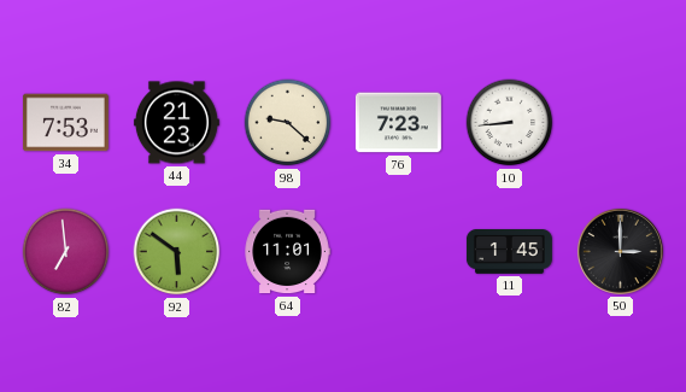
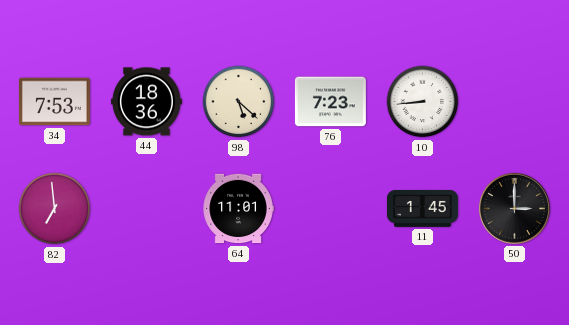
44: 21:23 -> 18:36
98: 9:22 -> 5:22
92: 5:51 -> none
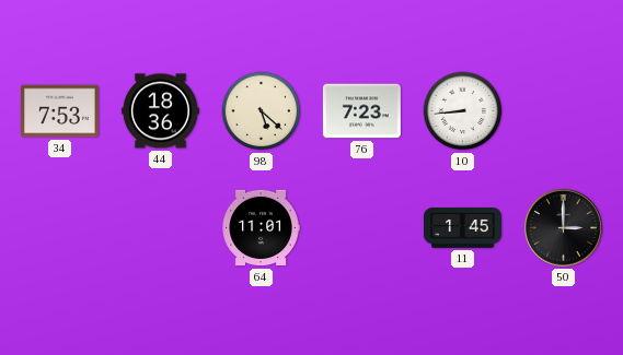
82: 6:59 -> none
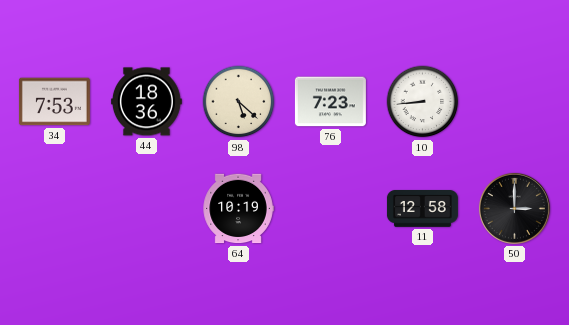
64: 11:01 -> 10:19
11: 1:45 -> 12:58
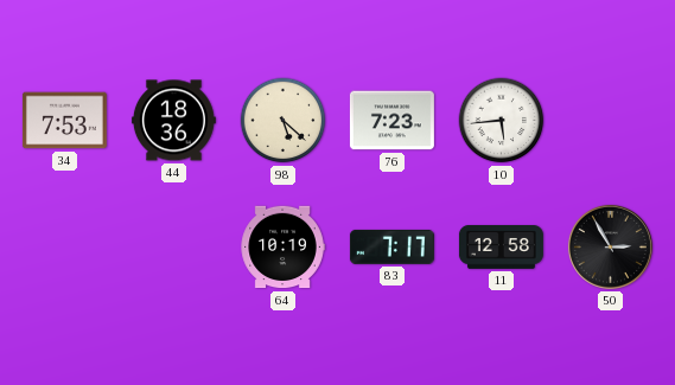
10: 8:44 -> 5:44
83: none -> 7:17
50: 3:00 -> 2:55
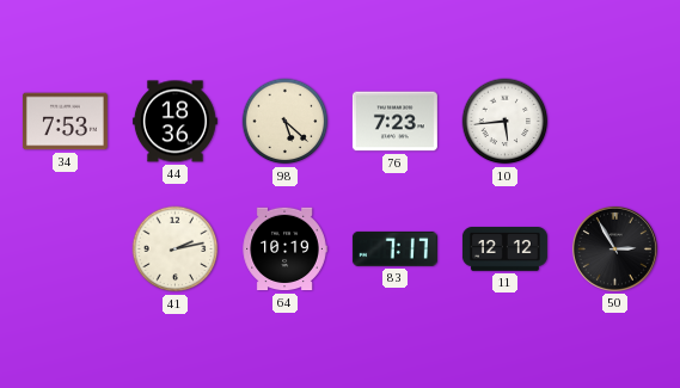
41: none -> 2:13
11: 12:58 -> 12:12
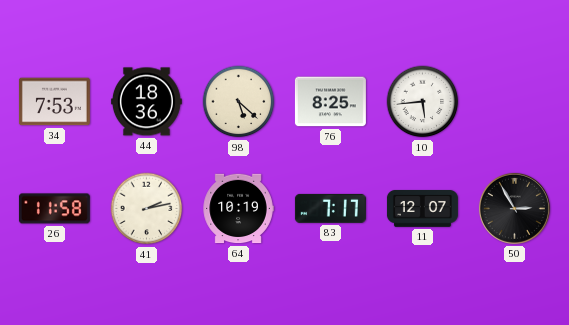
76: 7:23 -> 8:25
26: none -> 11:58
11: 12:12 -> 12:07
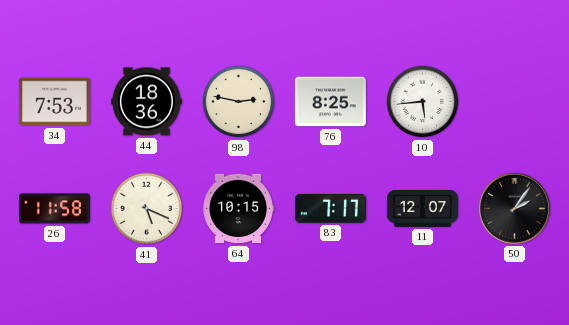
98: 5:22 -> 2:47
41: 2:13 -> 5:19
64: 10:19 -> 10:15
50: 2:55 -> 2:06
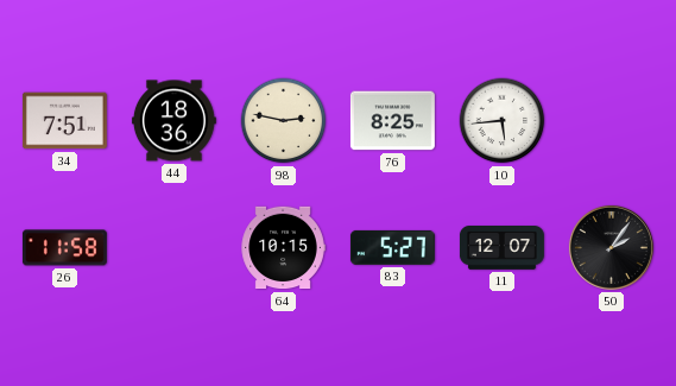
34: 7:53 -> 7:51
41: 5:19 -> none
83: 7:17 -> 5:27
